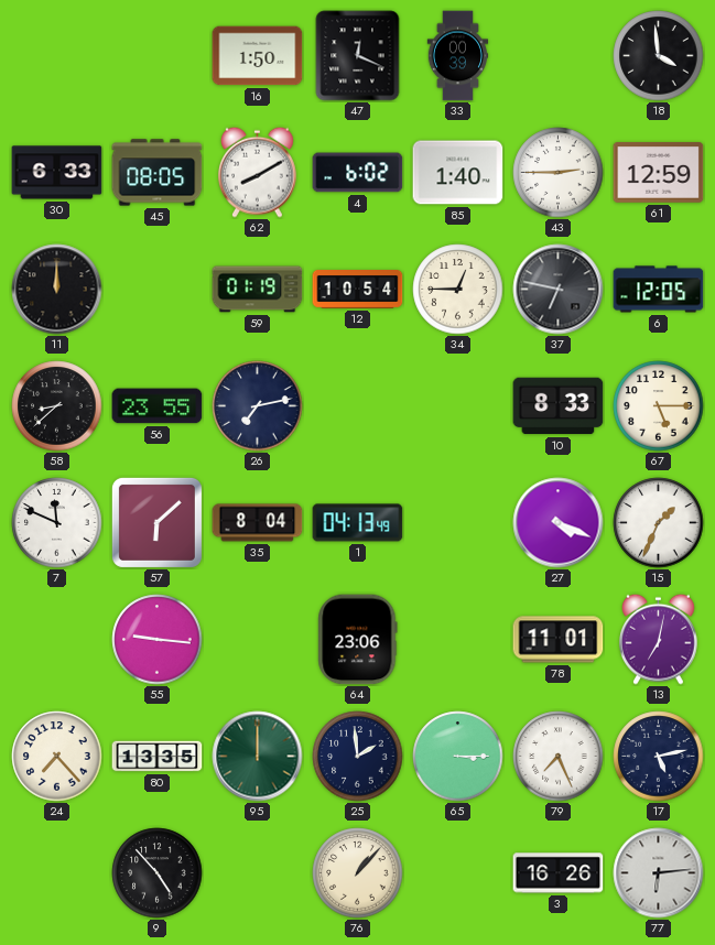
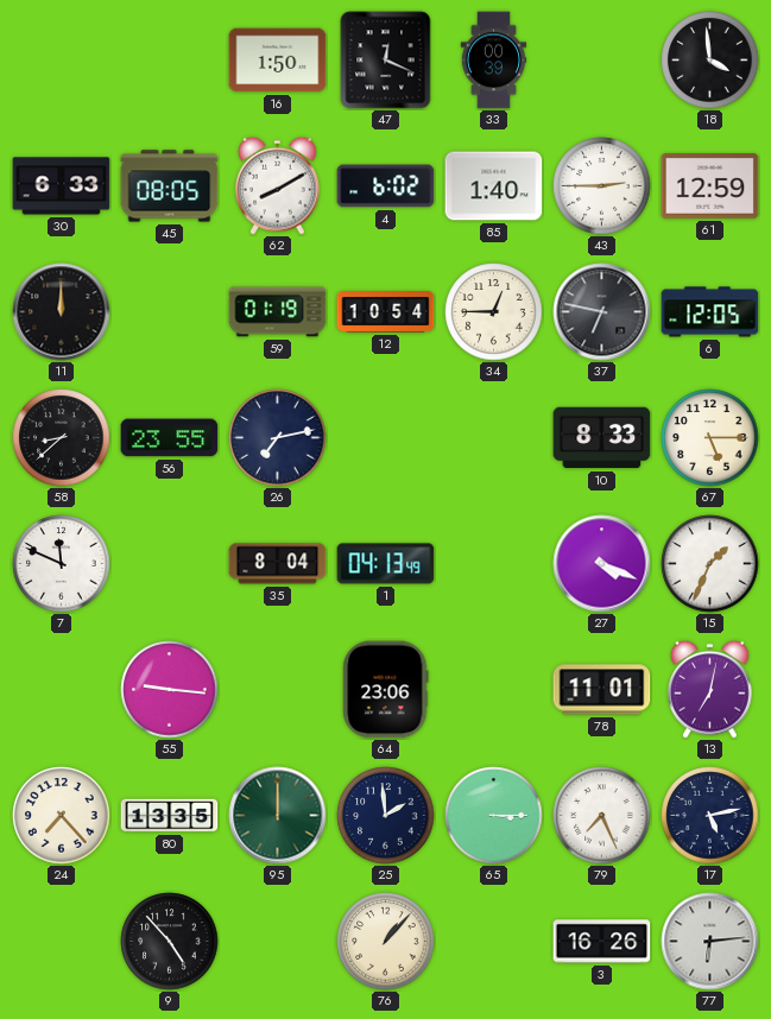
57: 6:08 -> none
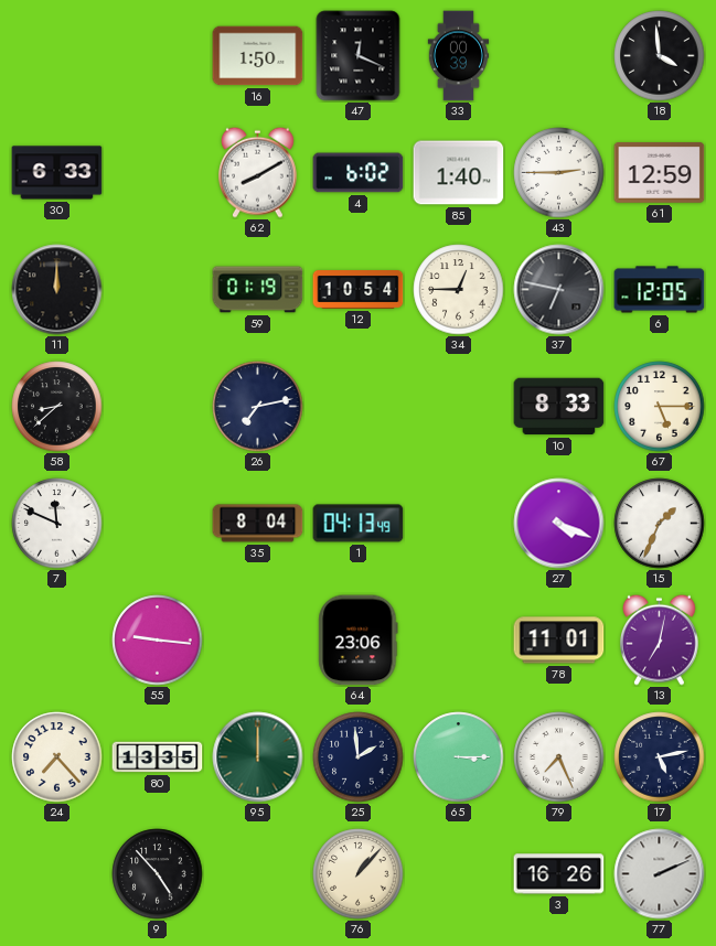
45: 08:05 -> none
56: 23:55 -> none
77: 6:14 -> 2:11
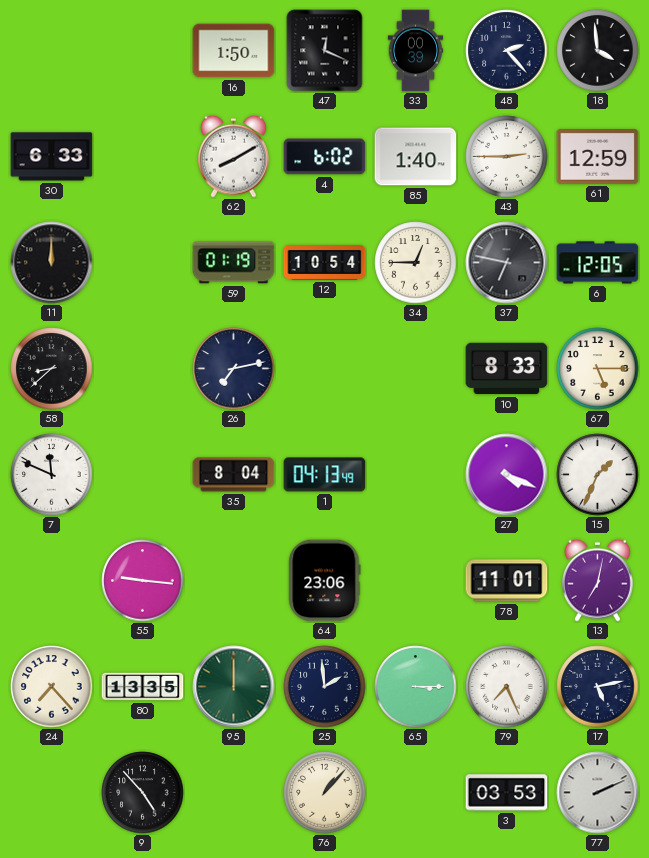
48: none -> 2:23
3: 16:26 -> 03:53
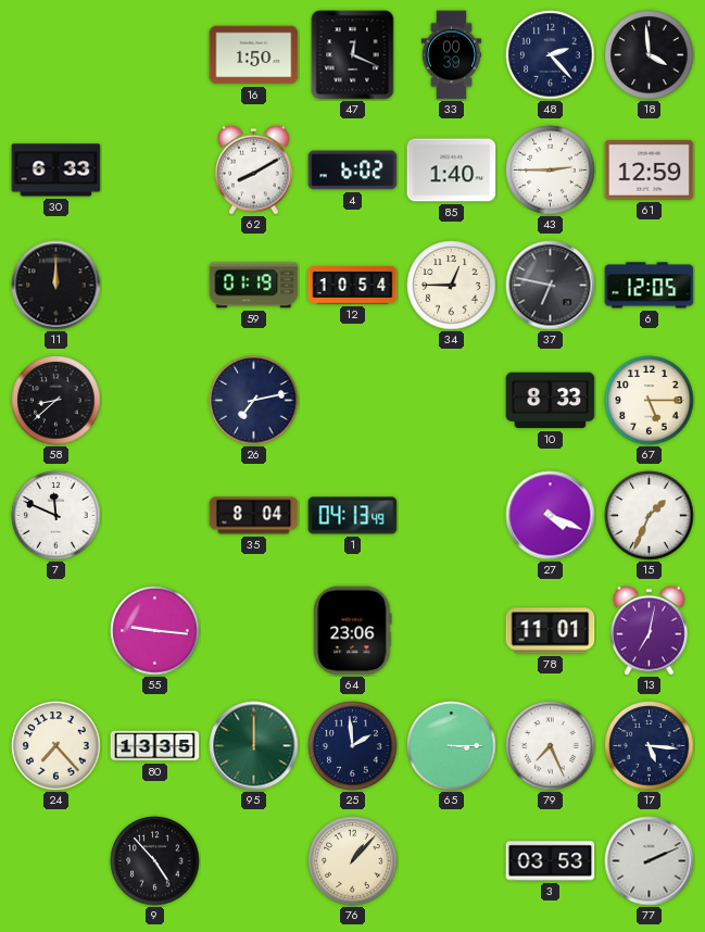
17: 5:13 -> 5:16
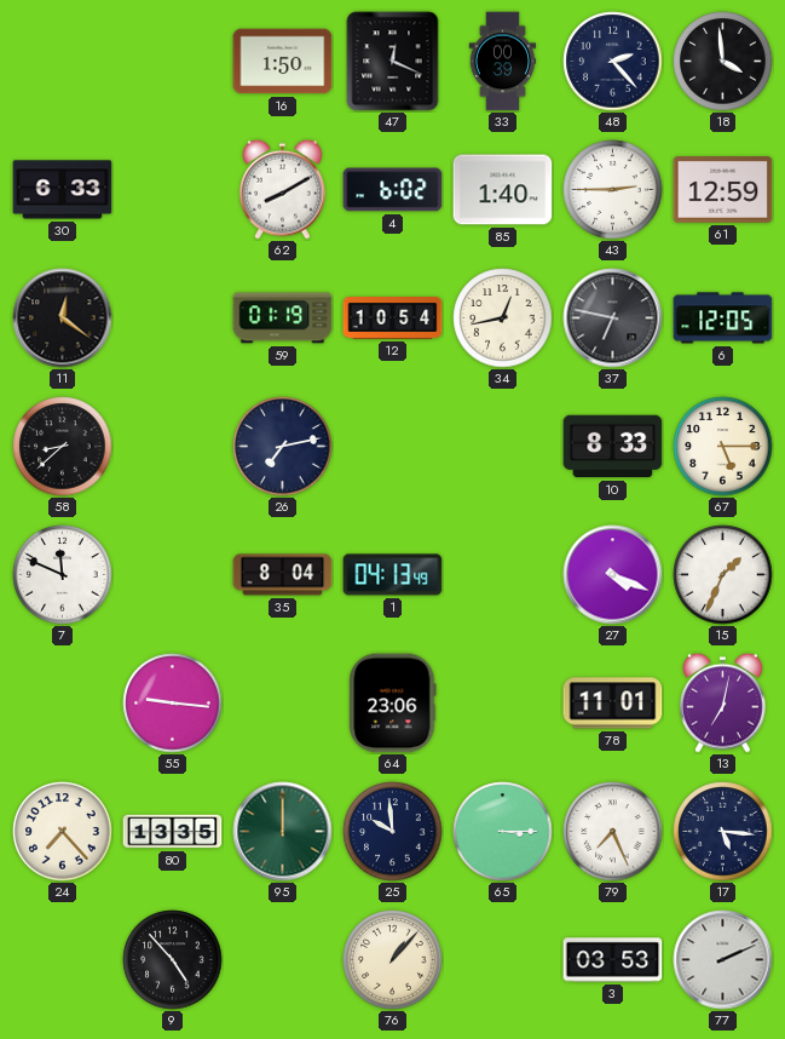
11: 12:00 -> 12:21
34: 12:45 -> 12:43
25: 1:59 -> 9:59
